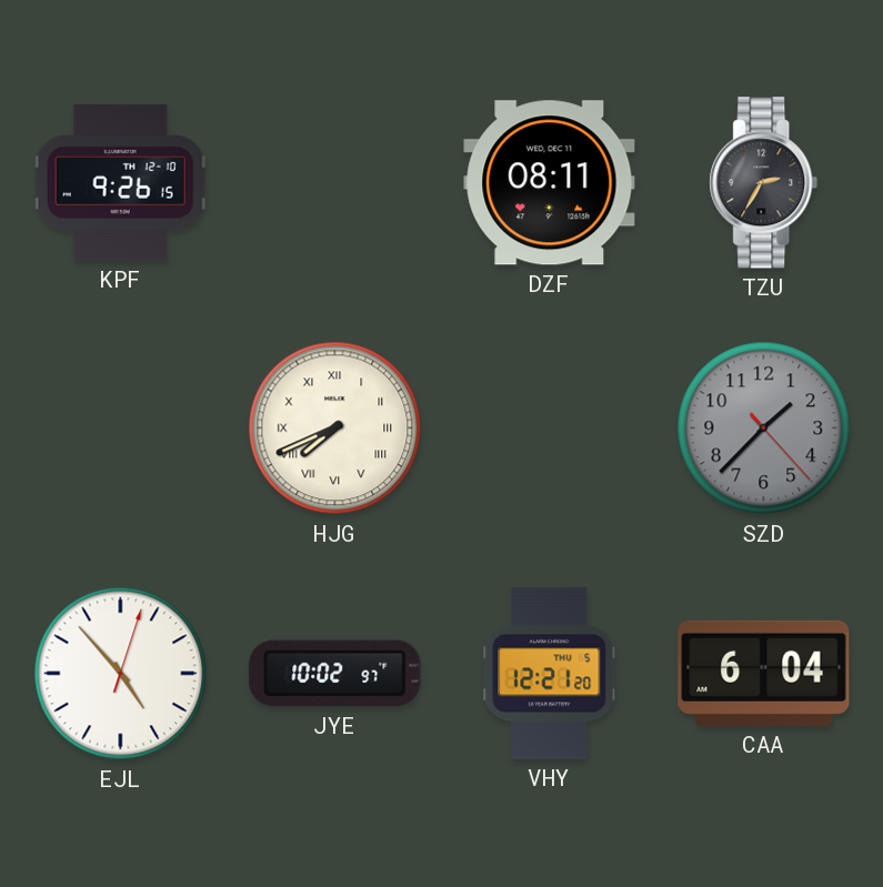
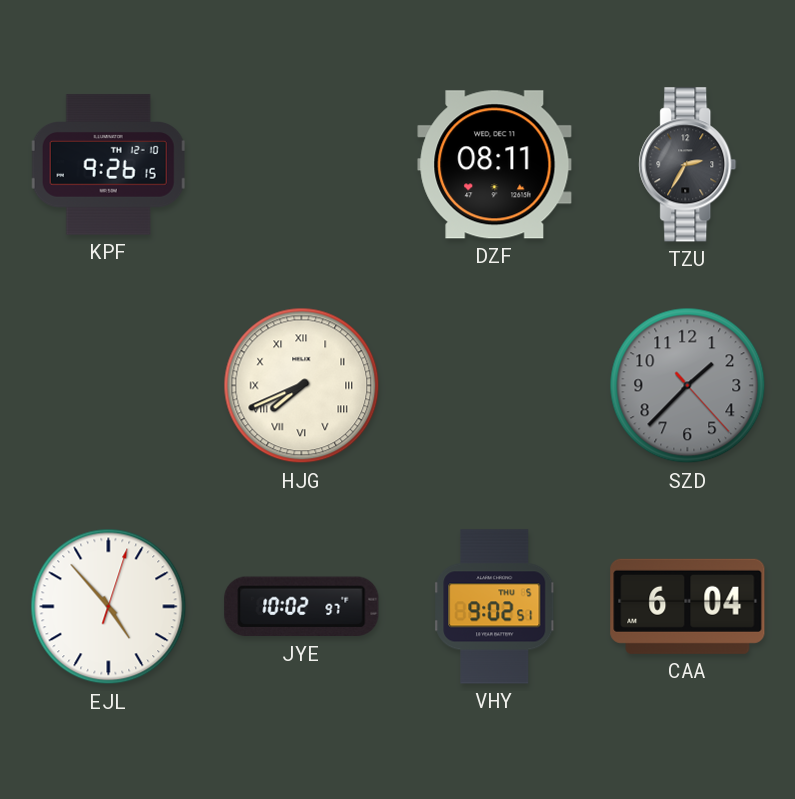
VHY: 12:21 -> 9:02
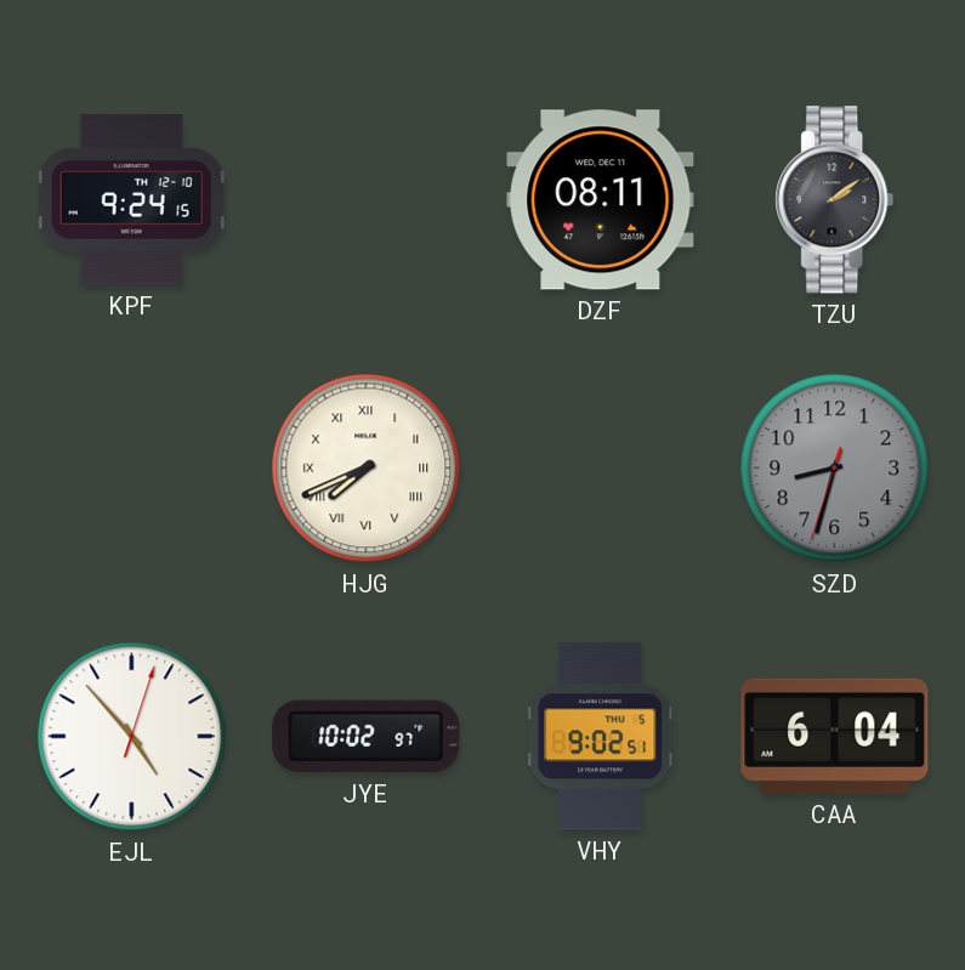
KPF: 9:26 -> 9:24
TZU: 2:35 -> 2:09
SZD: 1:37 -> 8:32
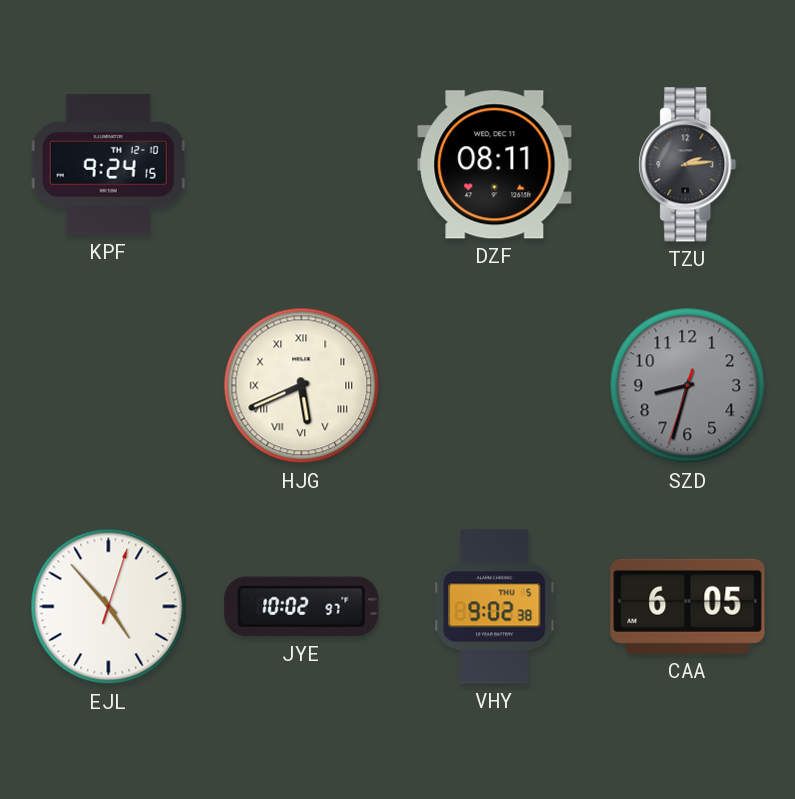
TZU: 2:09 -> 2:14
HJG: 7:41 -> 5:41
VHY: 9:02:51 -> 9:02:38
CAA: 6:04 -> 6:05
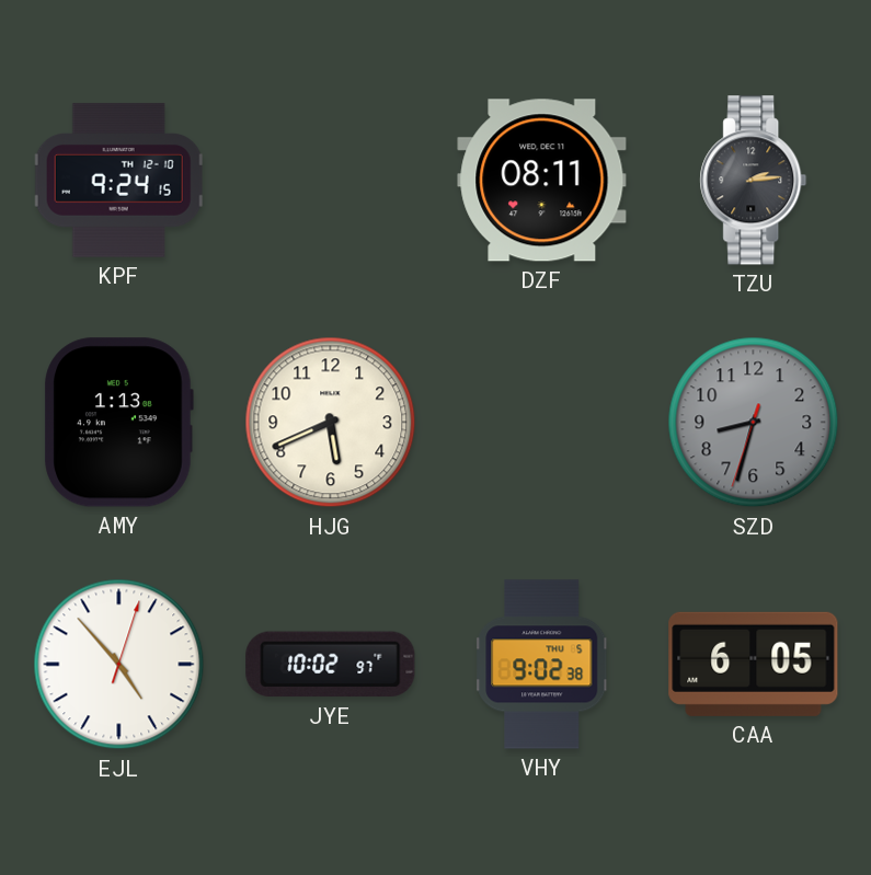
AMY: none -> 1:13
HJG numerals: Roman -> Arabic
